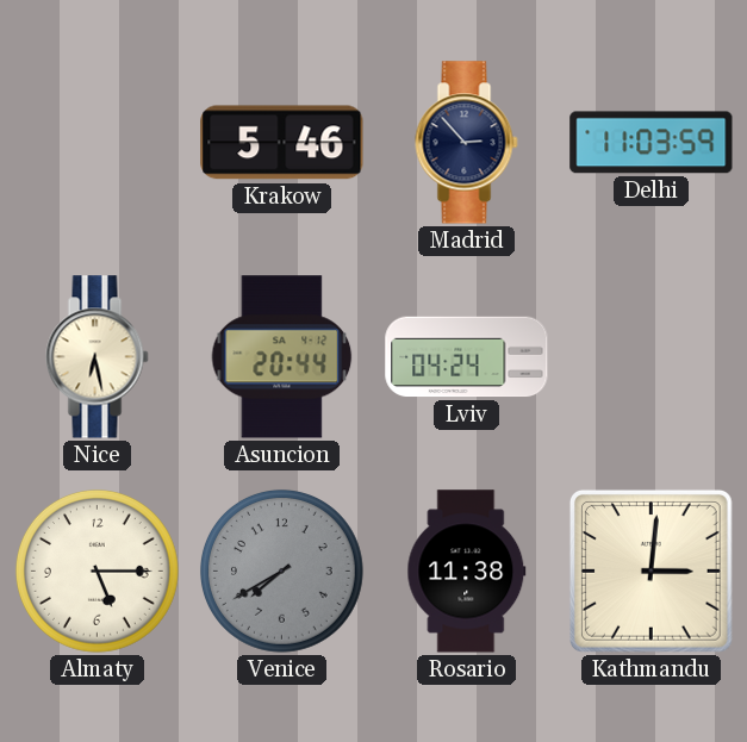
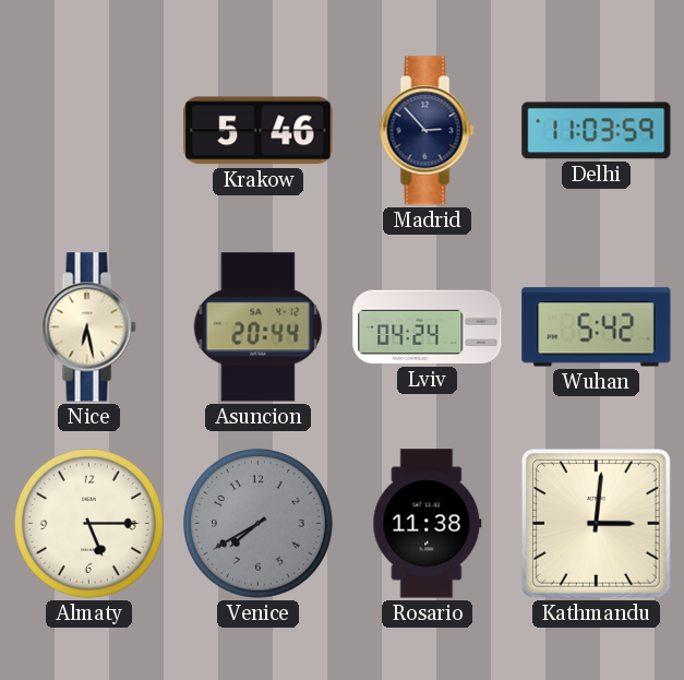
Wuhan: none -> 5:42
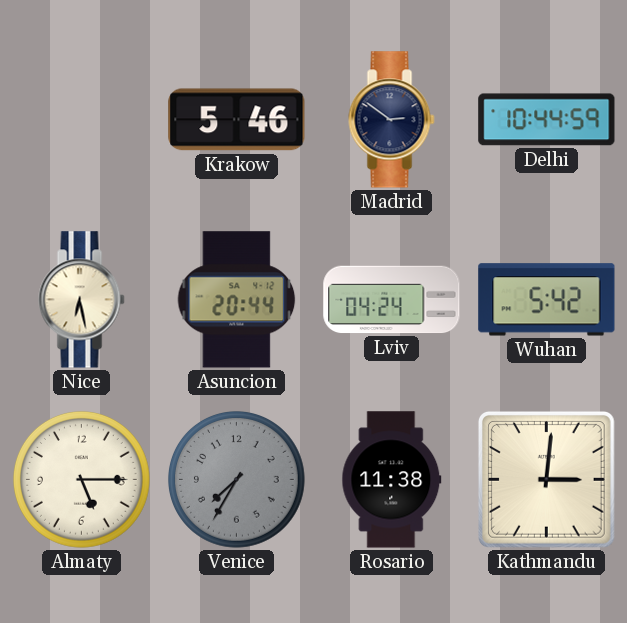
Madrid: 2:53 -> 2:51
Delhi: 11:03 -> 10:44
Venice: 7:40 -> 7:35
